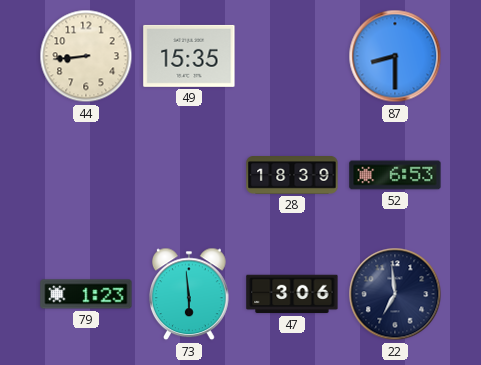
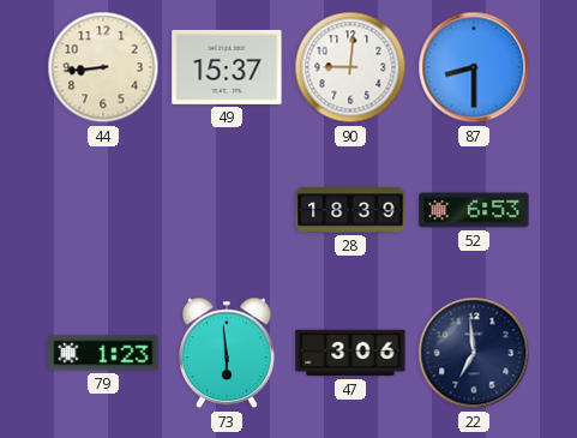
49: 15:35 -> 15:37
90: none -> 9:01
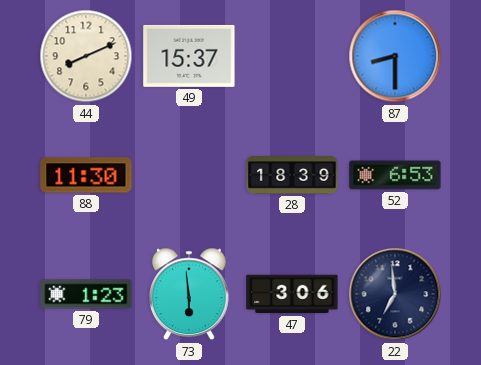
44: 8:44 -> 8:11
90: 9:01 -> none
88: none -> 11:30
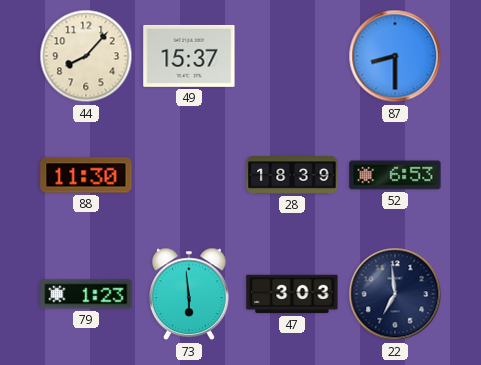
44: 8:11 -> 8:07
47: 3:06 -> 3:03
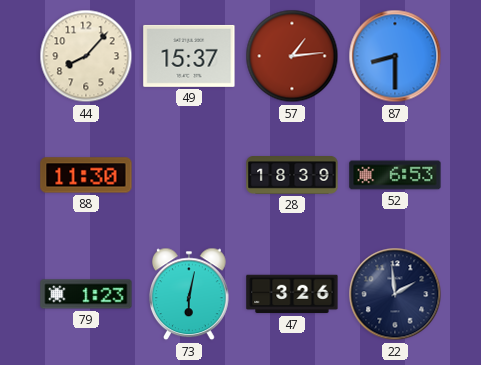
57: none -> 1:14
73: 5:59 -> 6:02
47: 3:03 -> 3:26
22: 6:59 -> 1:59
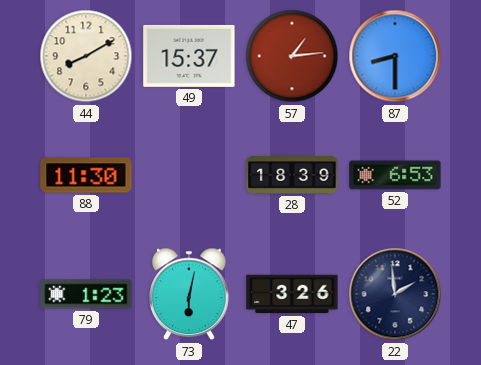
44: 8:07 -> 8:10
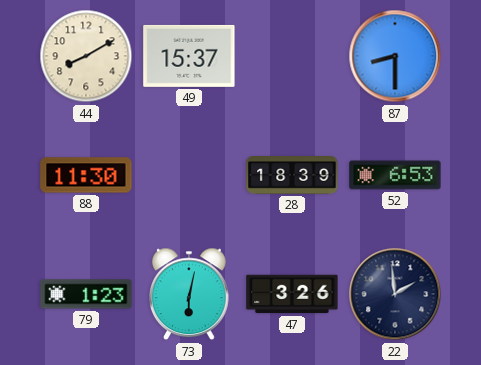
57: 1:14 -> none
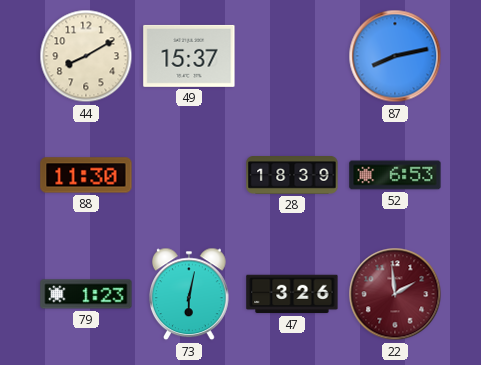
87: 8:30 -> 8:13
22 dial: navy -> burgundy
